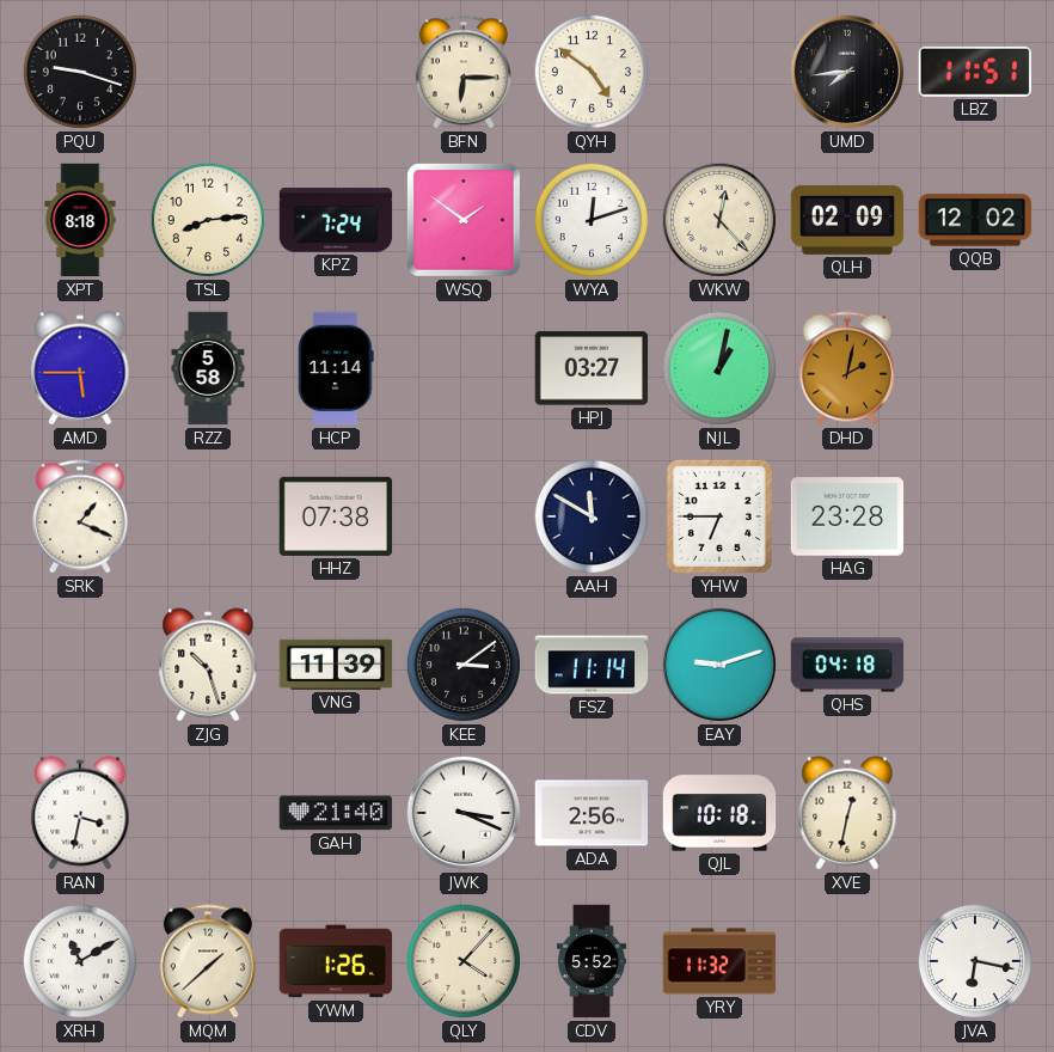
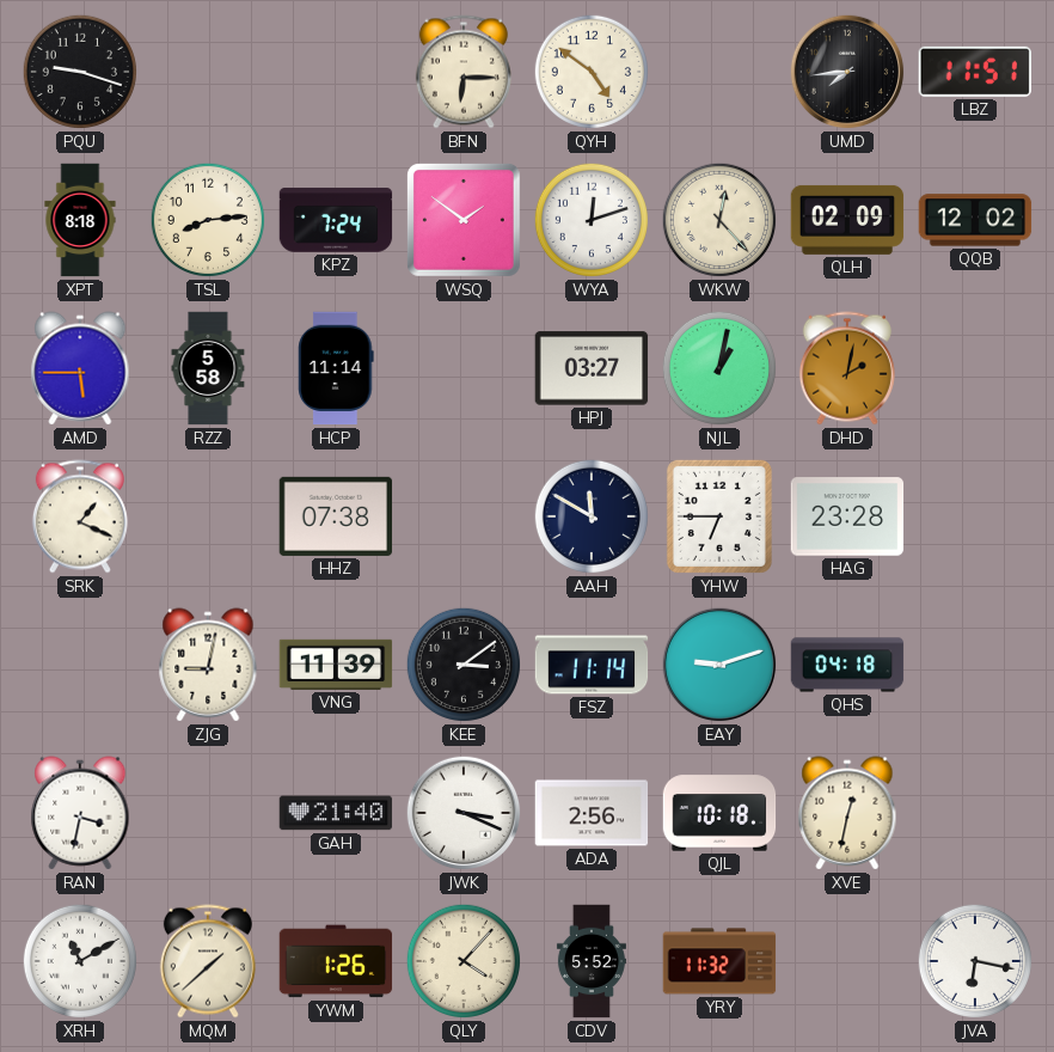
ZJG: 10:27 -> 9:02
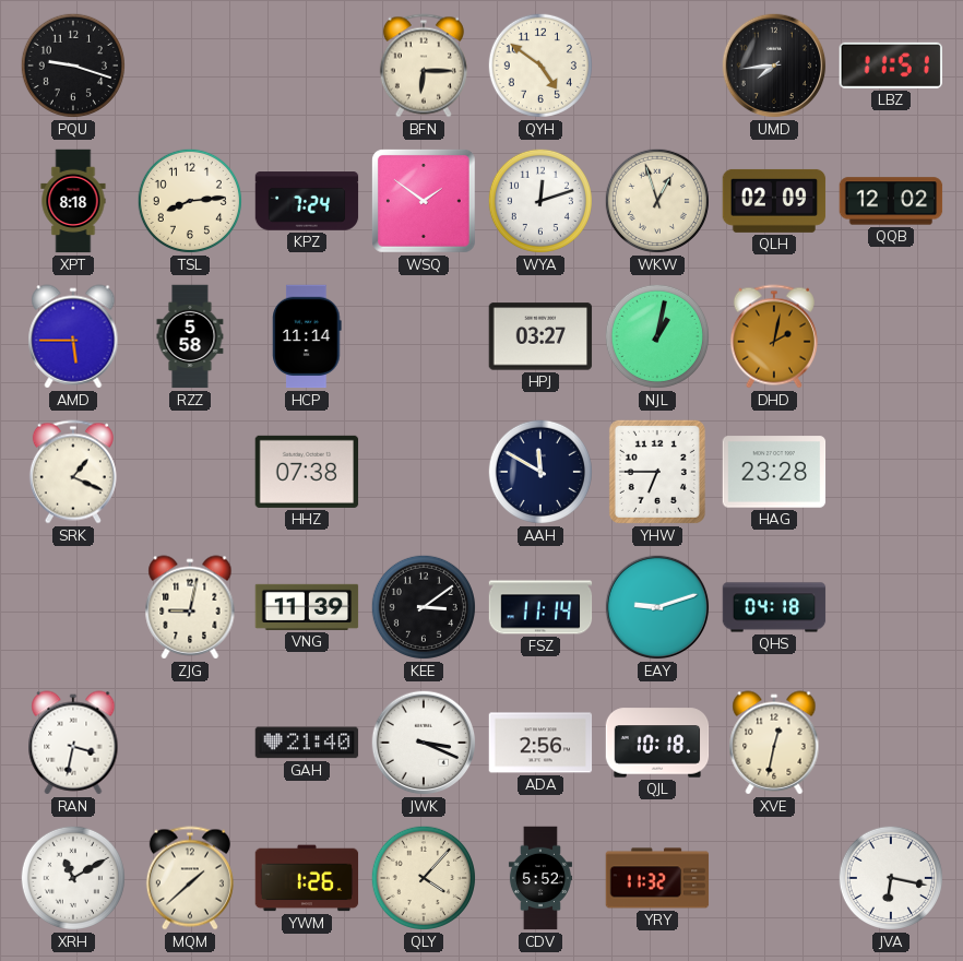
WKW: 12:23 -> 12:57
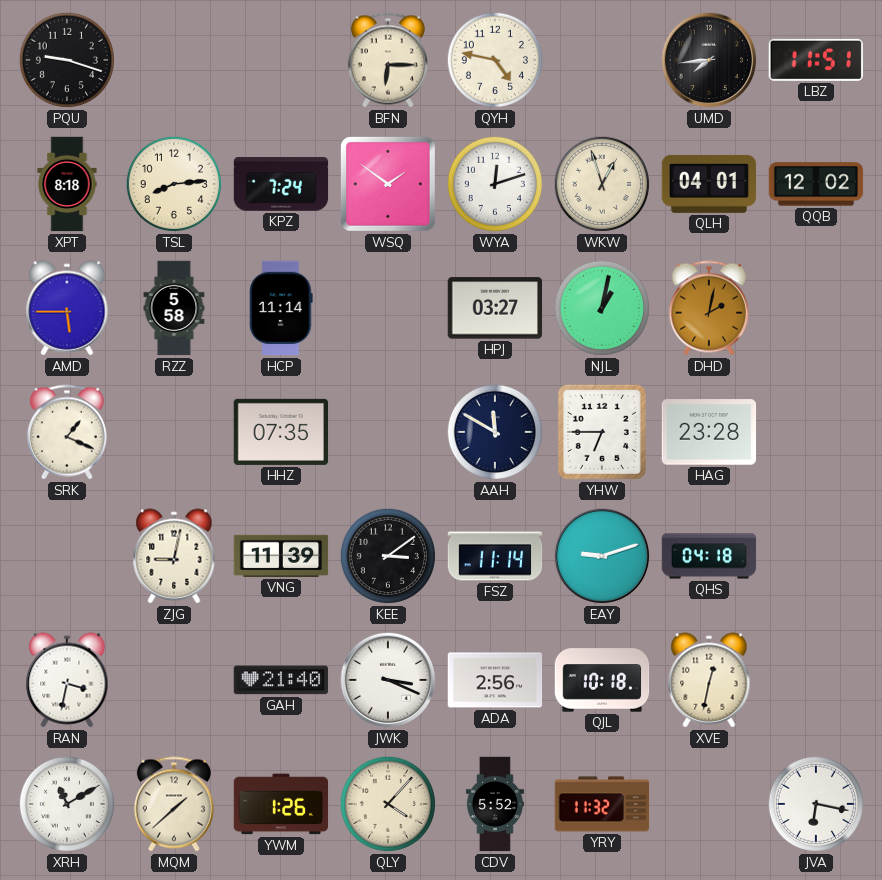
QYH: 4:51 -> 4:47
QLH: 02:09 -> 04:01
HHZ: 07:38 -> 07:35
